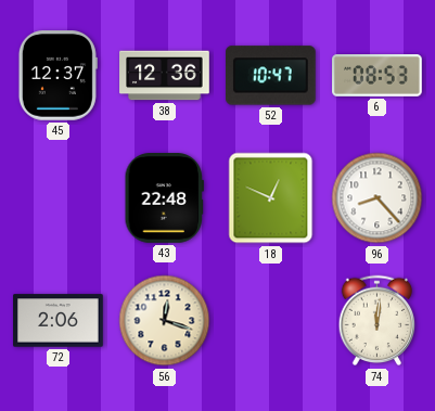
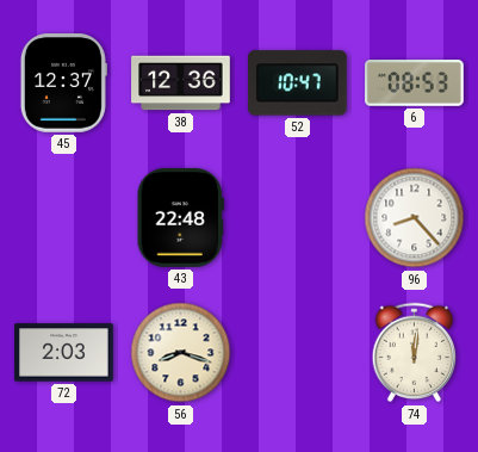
18: 12:49 -> none
72: 2:06 -> 2:03
56: 12:18 -> 8:18
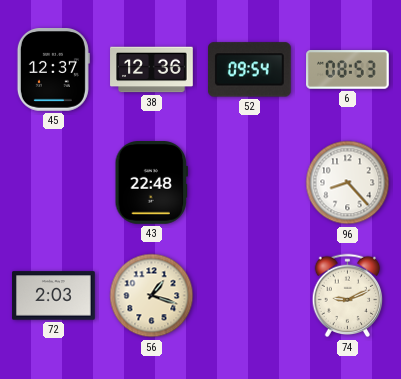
52: 10:47 -> 09:54
56: 8:18 -> 1:18
74: 12:01 -> 9:11
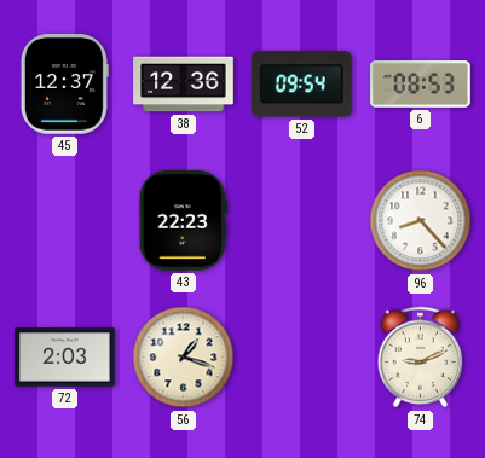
43: 22:48 -> 22:23
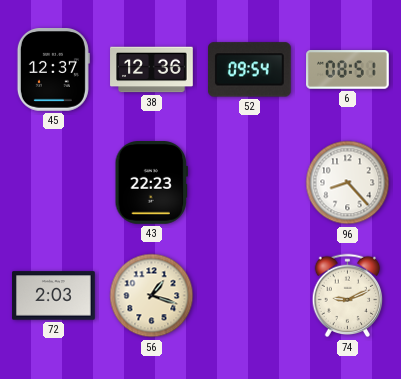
6: 08:53 -> 08:51
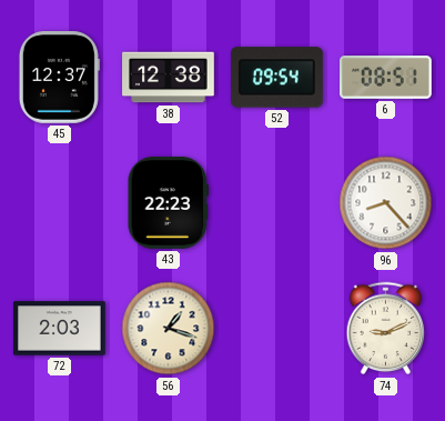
38: 12:36 -> 12:38
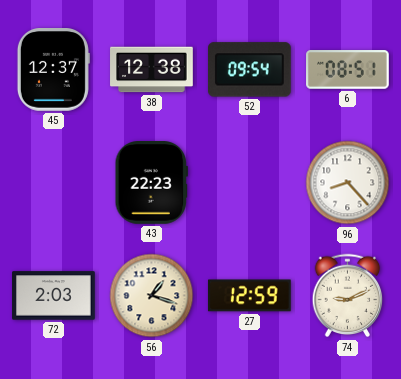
27: none -> 12:59
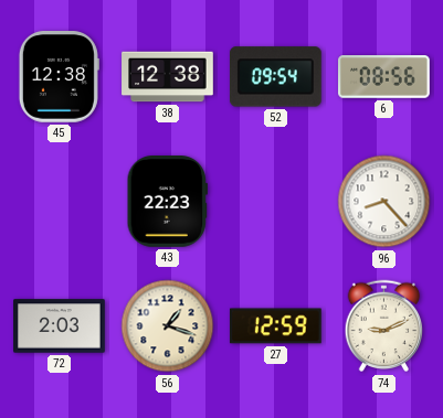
45: 12:37 -> 12:38
6: 08:51 -> 08:56
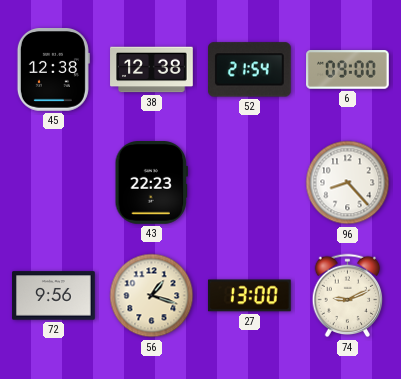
52: 09:54 -> 21:54
6: 08:56 -> 09:00
72: 2:03 -> 9:56
27: 12:59 -> 13:00
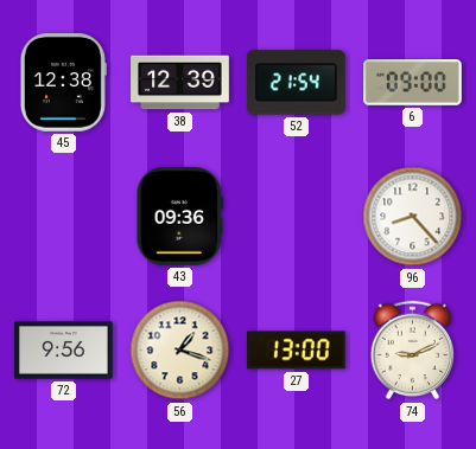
38: 12:38 -> 12:39
43: 22:23 -> 09:36
